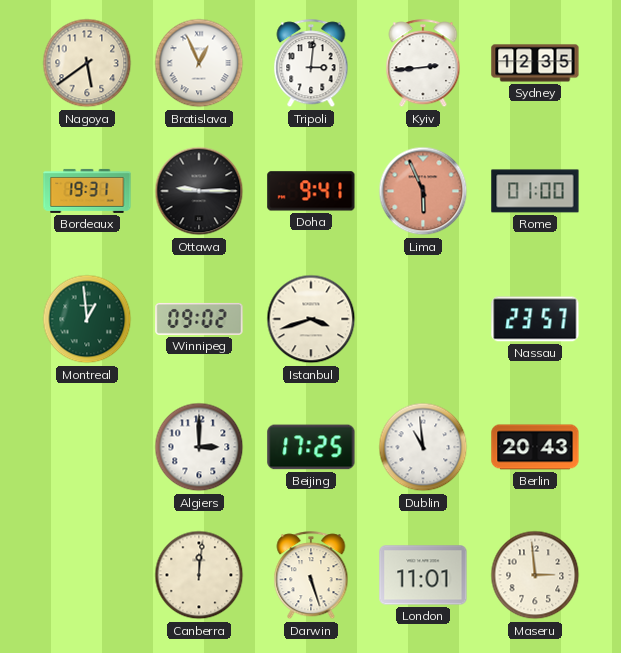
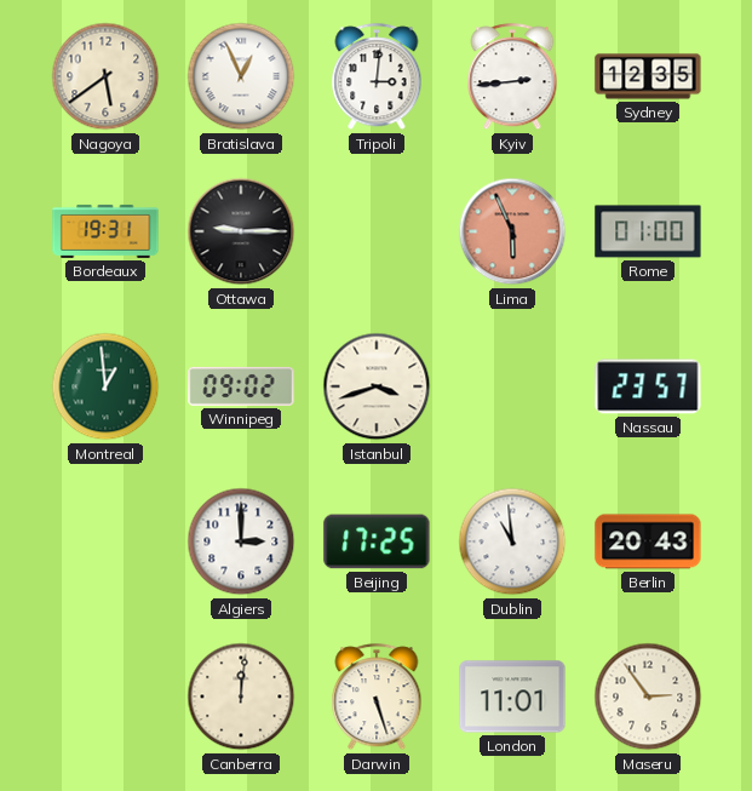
Doha: 9:41 -> none
Maseru: 2:59 -> 2:54
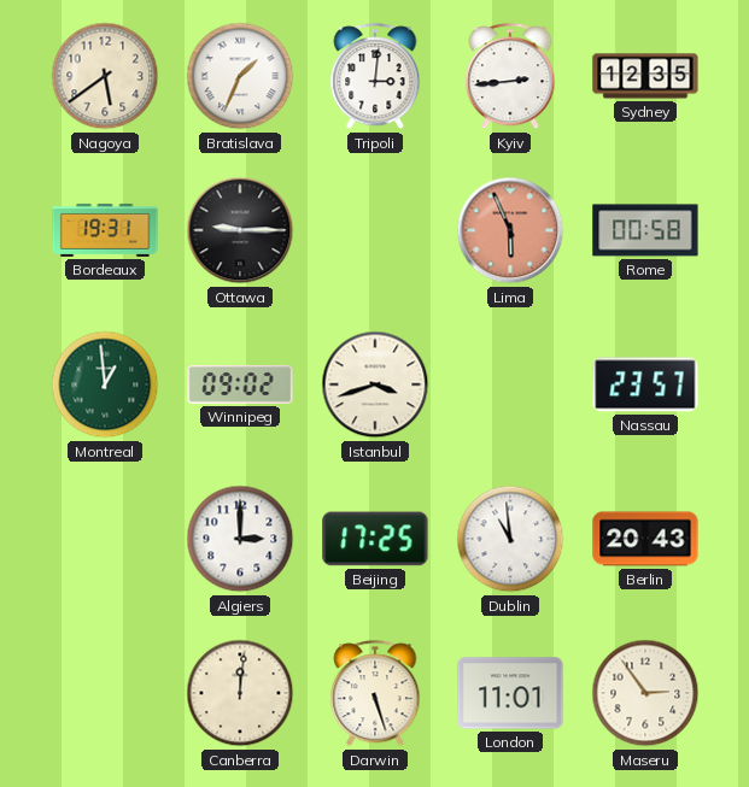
Bratislava: 12:56 -> 1:34
Rome: 01:00 -> 00:58
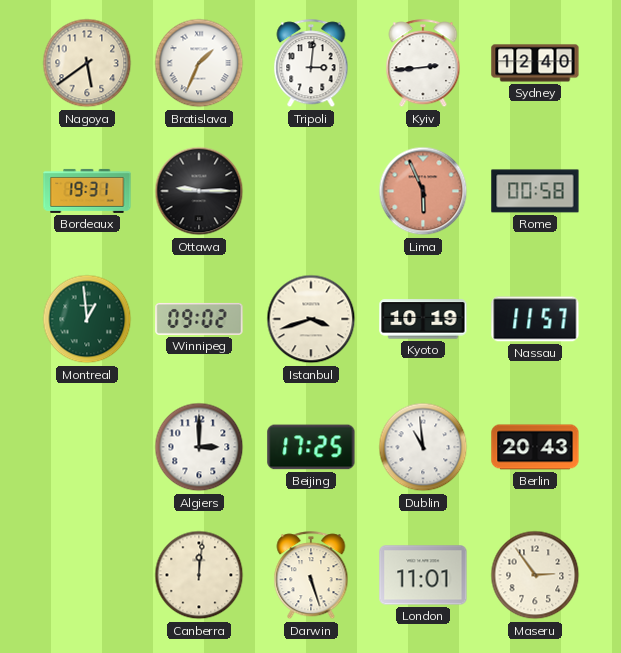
Sydney: 12:35 -> 12:40
Kyoto: none -> 10:19
Nassau: 23:57 -> 11:57
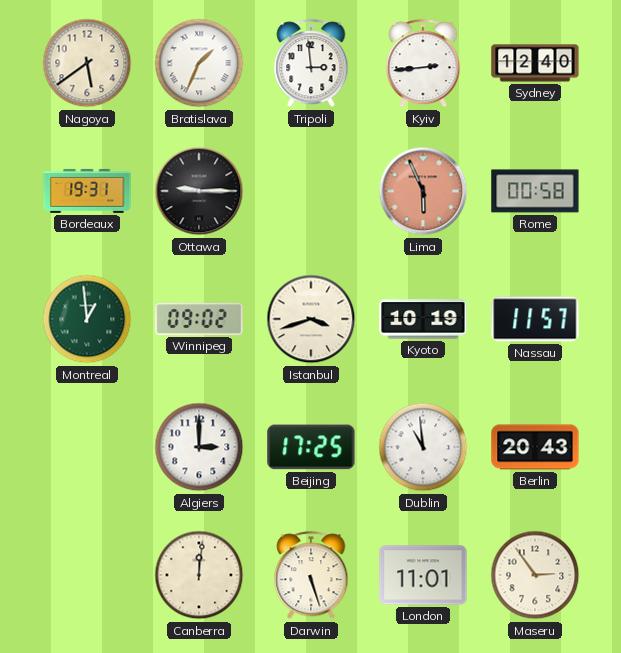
Tripoli: 3:01 -> 2:59
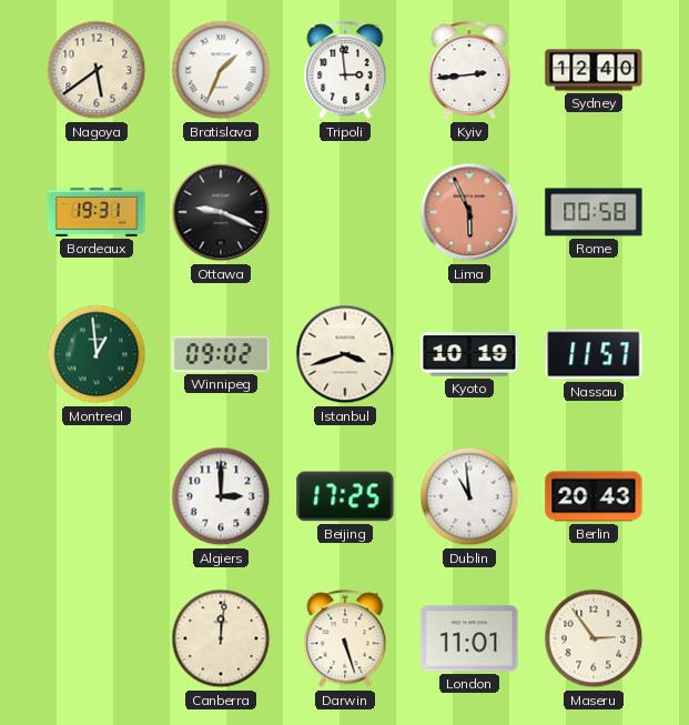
Ottawa: 9:15 -> 9:19
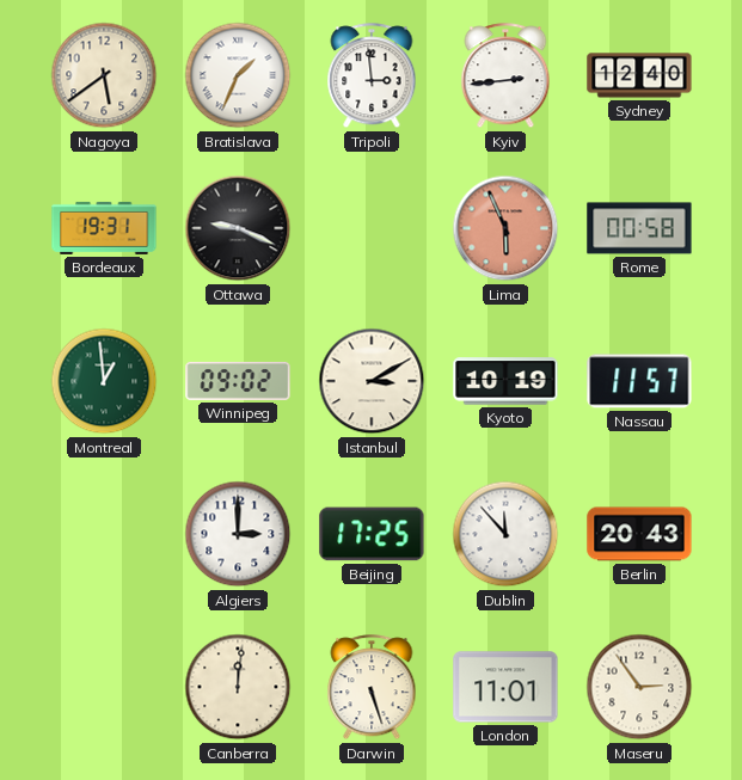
Istanbul: 3:42 -> 3:10
Dublin: 10:59 -> 11:53
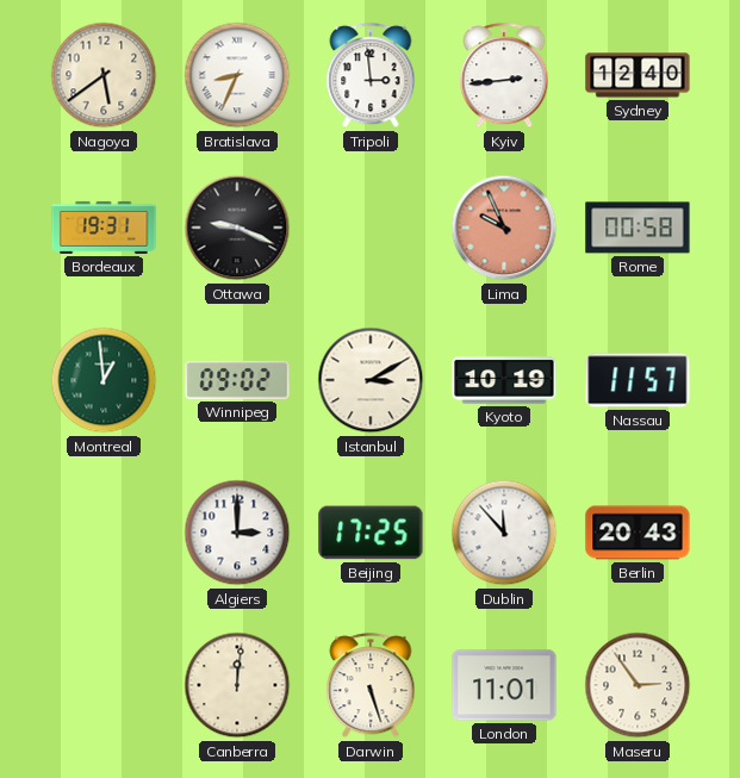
Bratislava: 1:34 -> 8:34
Lima: 5:56 -> 9:56
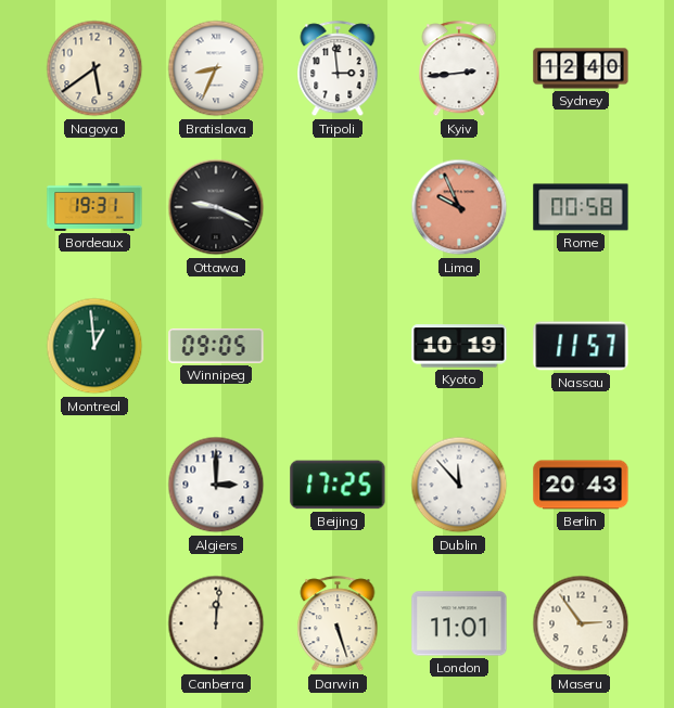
Winnipeg: 09:02 -> 09:05
Istanbul: 3:10 -> none
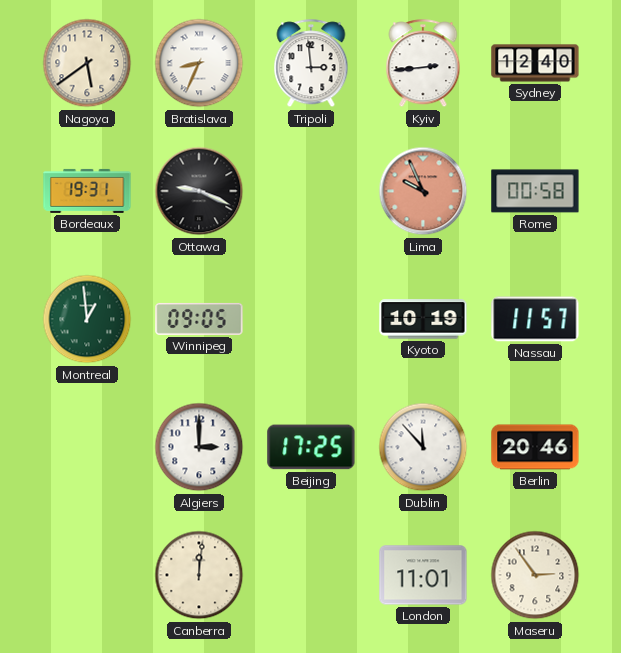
Berlin: 20:43 -> 20:46
Darwin: 5:27 -> none
